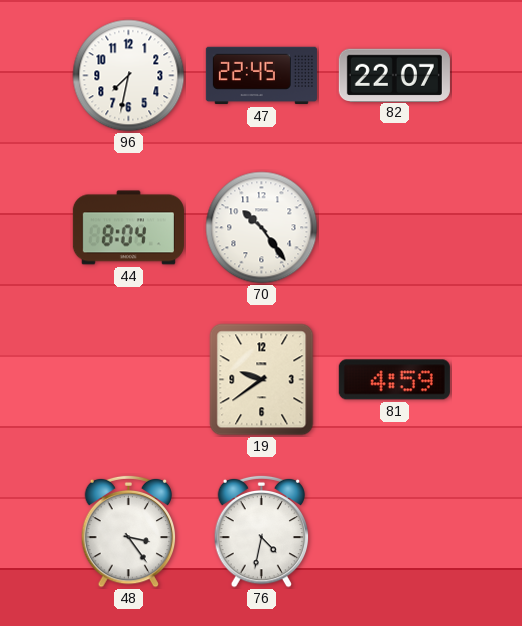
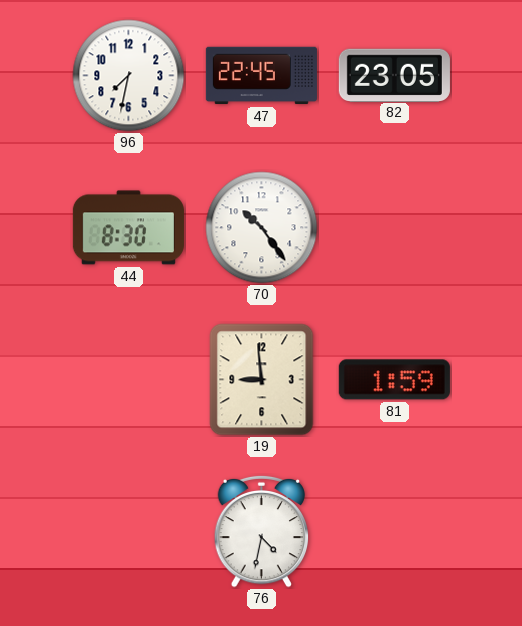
82: 22:07 -> 23:05
44: 8:04 -> 8:30
19: 9:39 -> 8:59
81: 4:59 -> 1:59
48: 3:24 -> none
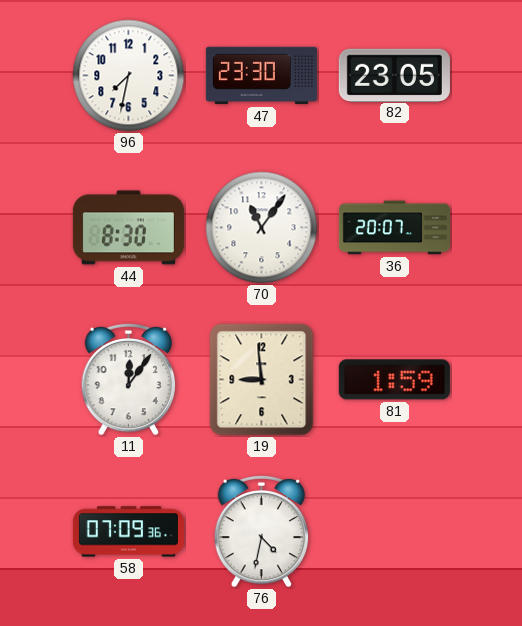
47: 22:45 -> 23:30
70: 10:24 -> 11:06
36: none -> 20:07
11: none -> 12:06
58: none -> 07:09
